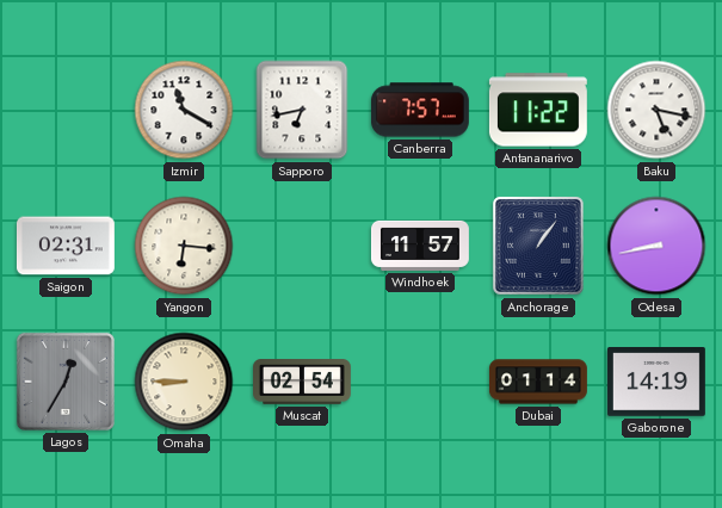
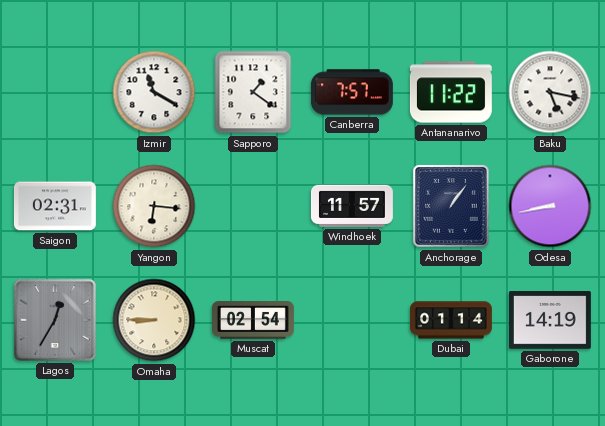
Sapporo: 6:43 -> 1:21
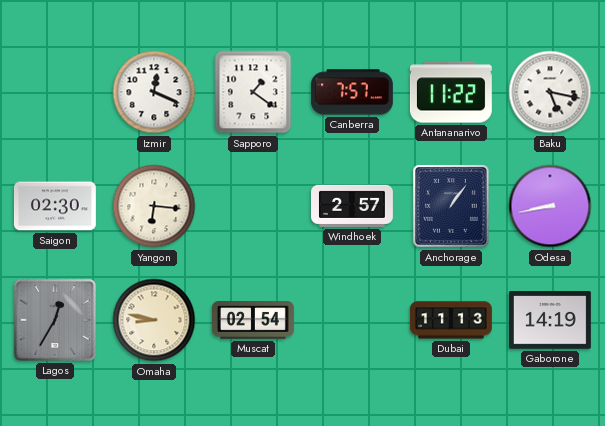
Izmir: 11:20 -> 12:19
Saigon: 02:31 -> 02:30
Windhoek: 11:57 -> 2:57
Omaha: 8:45 -> 8:47
Dubai: 01:14 -> 11:13
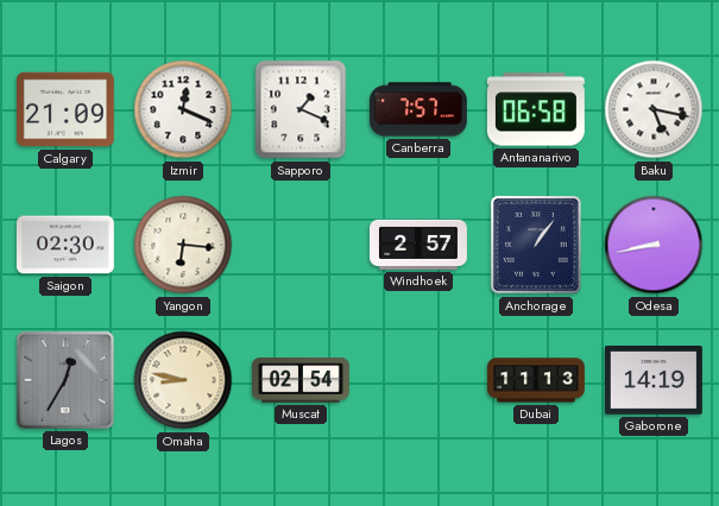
Calgary: none -> 21:09
Sapporo: 1:21 -> 1:19
Antananarivo: 11:22 -> 06:58
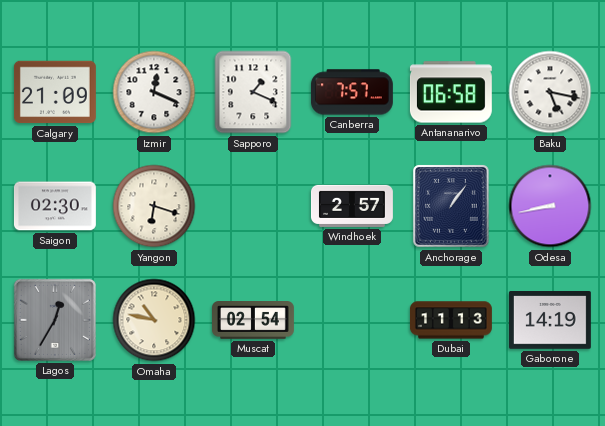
Yangon: 6:16 -> 6:18
Omaha: 8:47 -> 10:47
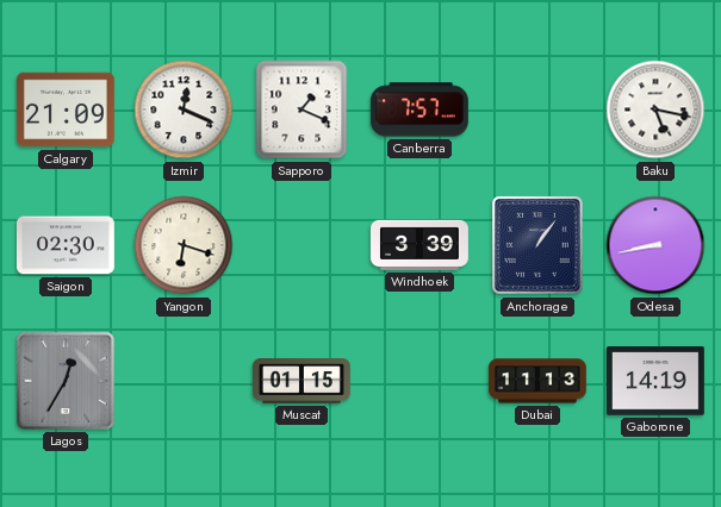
Antananarivo: 06:58 -> none
Windhoek: 2:57 -> 3:39
Omaha: 10:47 -> none
Muscat: 02:54 -> 01:15
